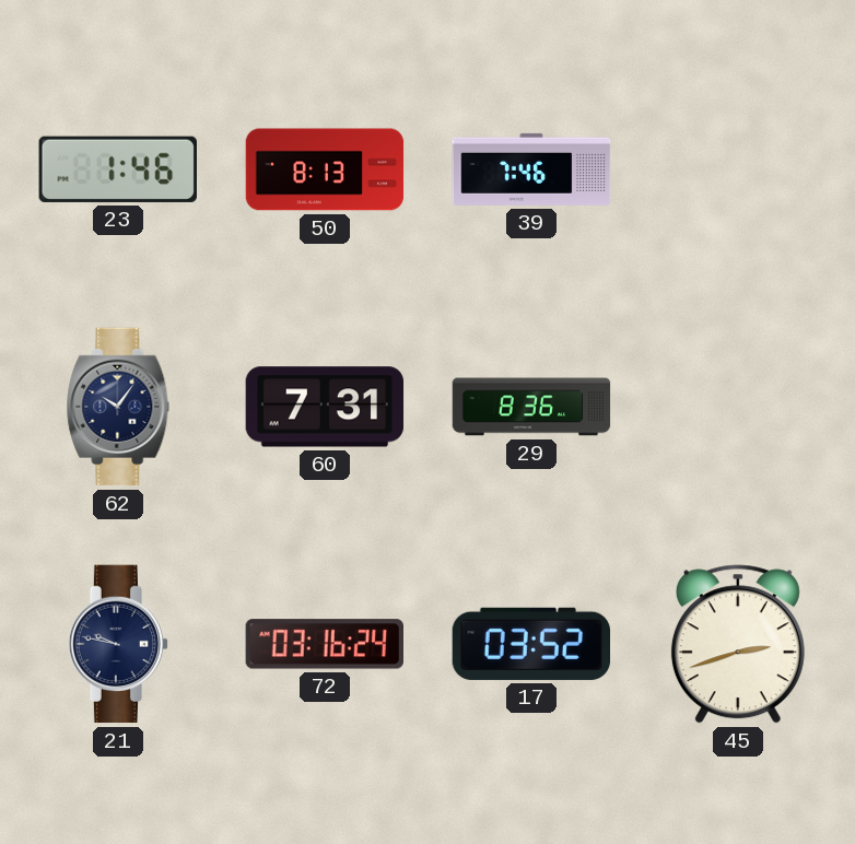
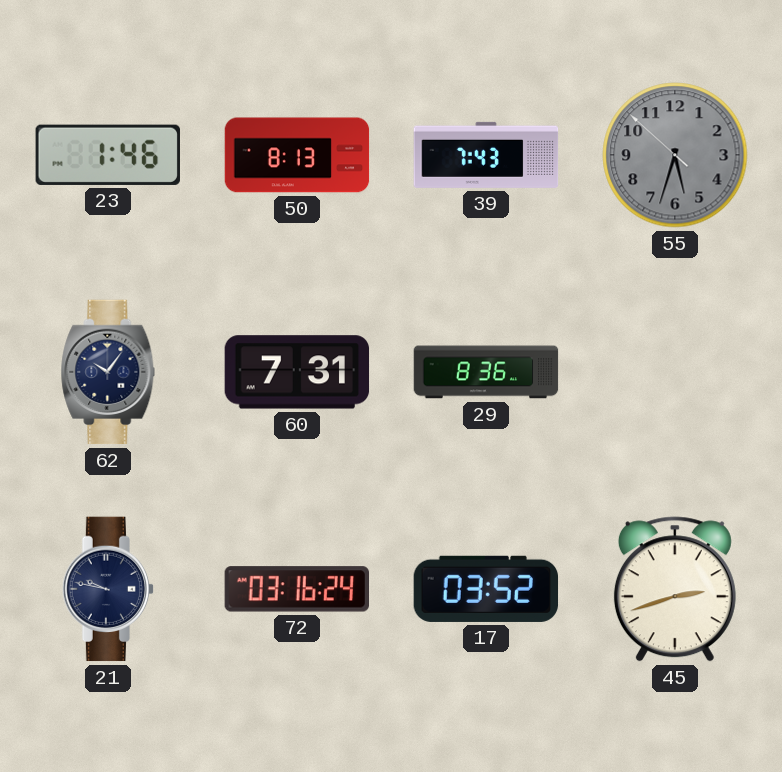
39: 7:46 -> 7:43
55: none -> 5:32
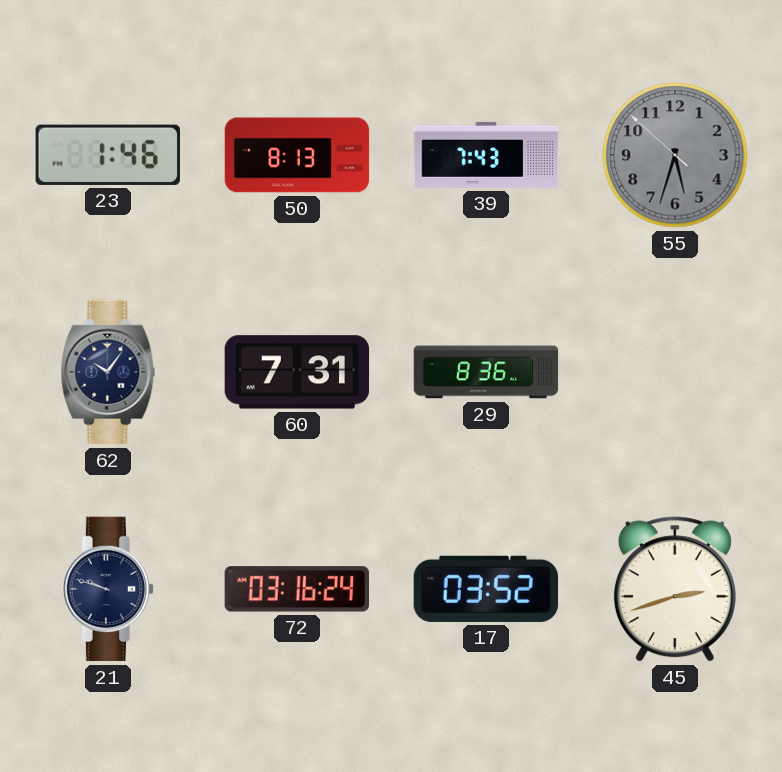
21: 9:47 -> 9:48
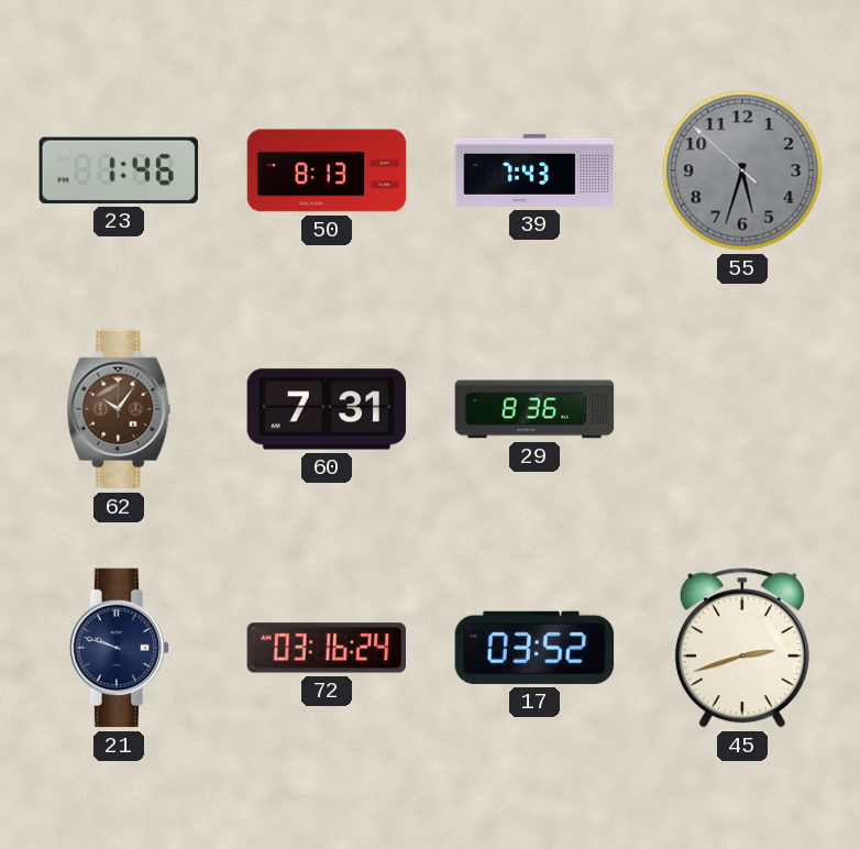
62 dial: navy -> brown
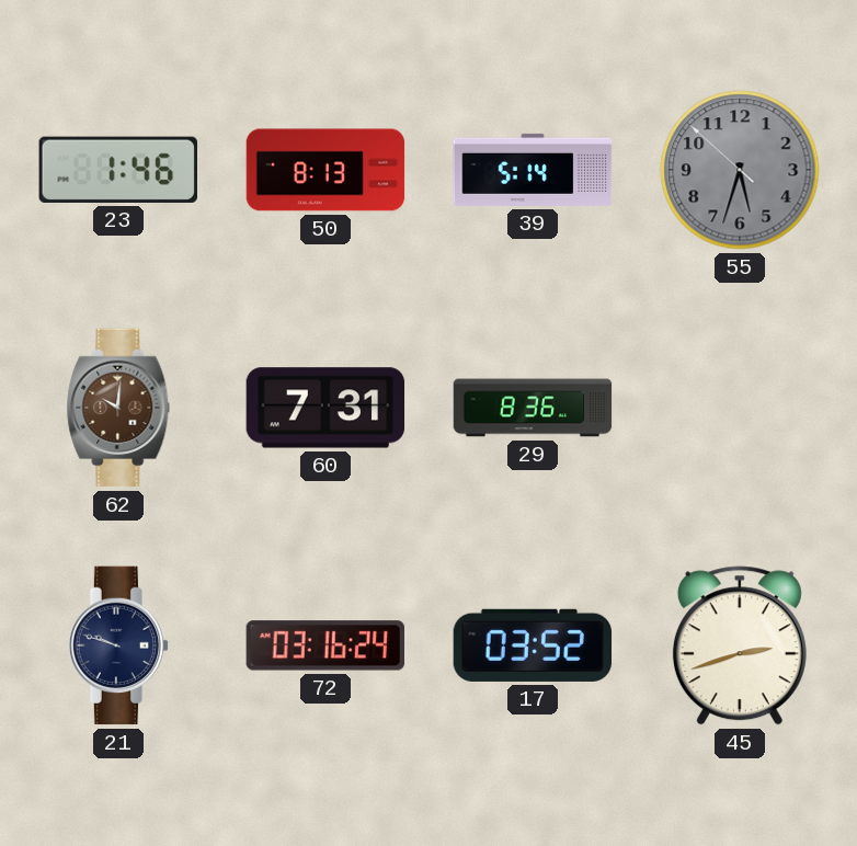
39: 7:43 -> 5:14
62: 10:06 -> 10:01
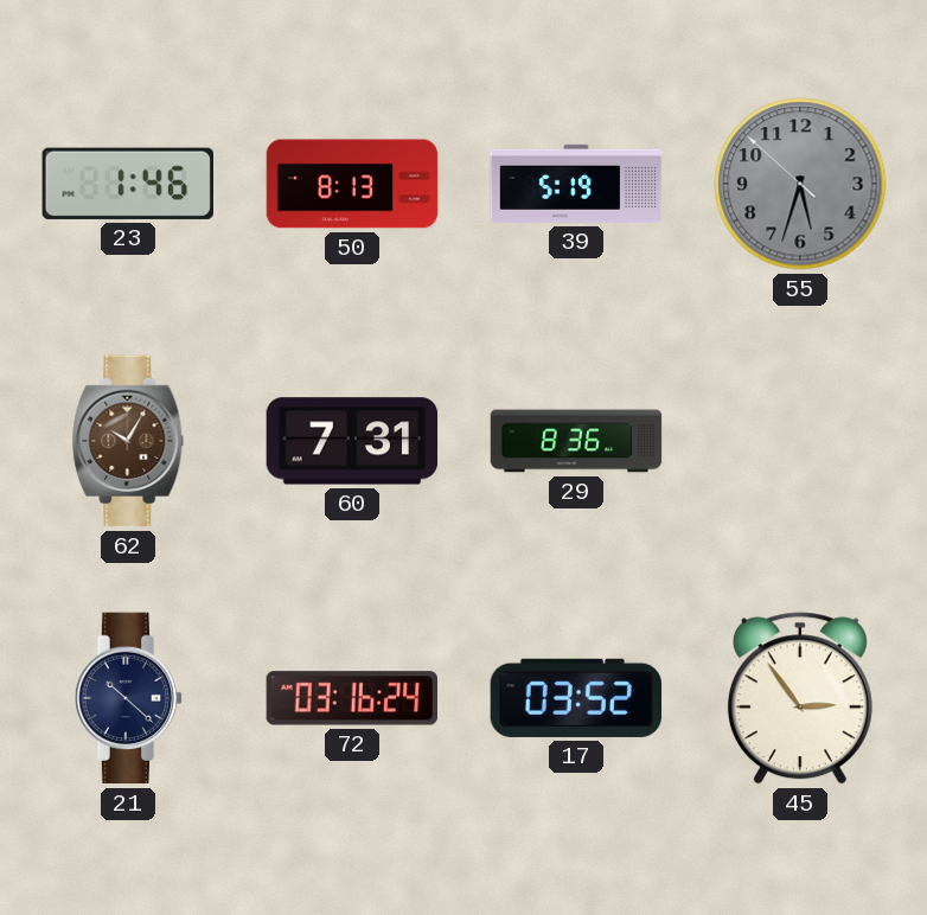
39: 5:14 -> 5:19
62: 10:01 -> 10:05
21: 9:48 -> 10:22
45: 2:42 -> 2:54
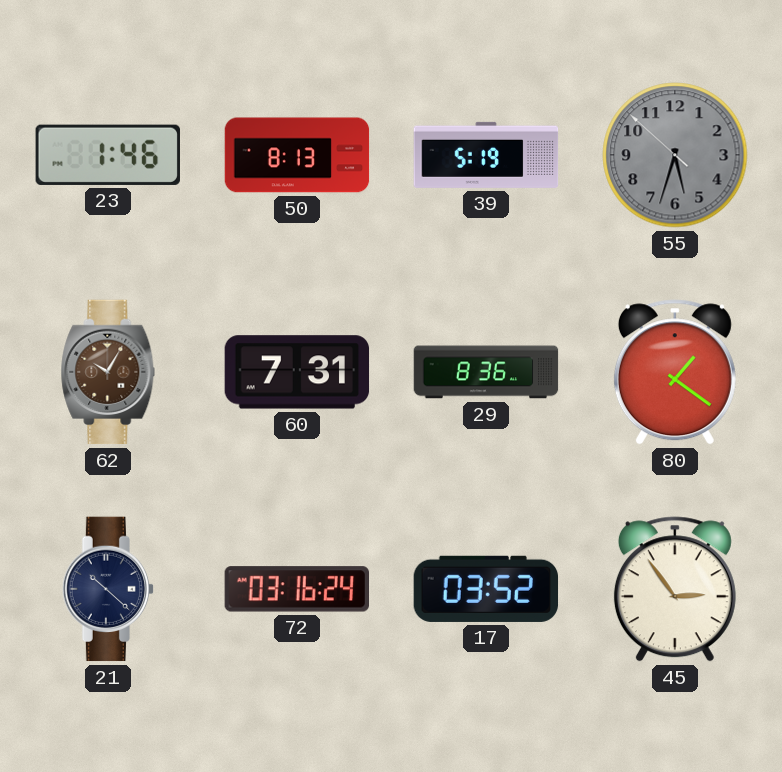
80: none -> 1:21
